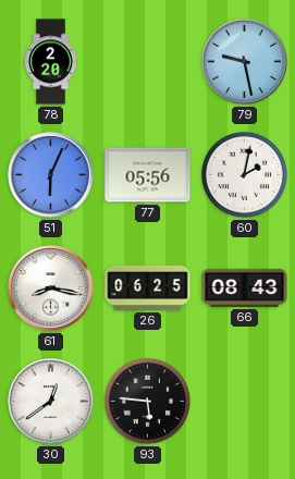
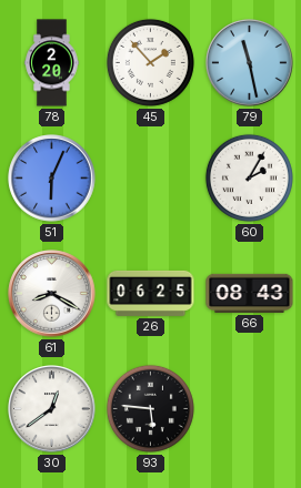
45: none -> 1:53
79: 9:28 -> 11:28
77: 05:56 -> none
60: 2:02 -> 2:05
61: 8:17 -> 8:20
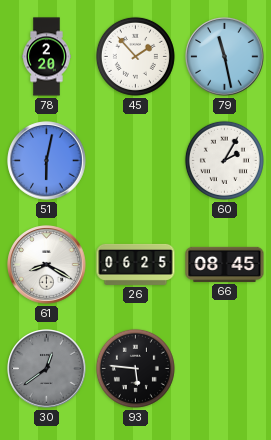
51: 6:04 -> 6:02
66: 08:43 -> 08:45
30 dial: white -> grey
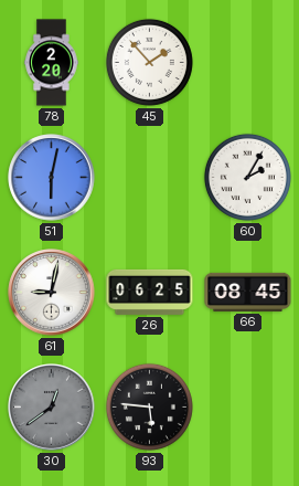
79: 11:28 -> none
61: 8:20 -> 9:02
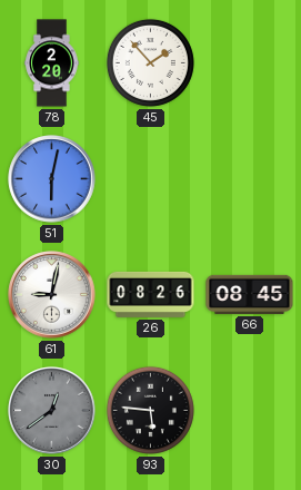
60: 2:05 -> none
26: 06:25 -> 08:26
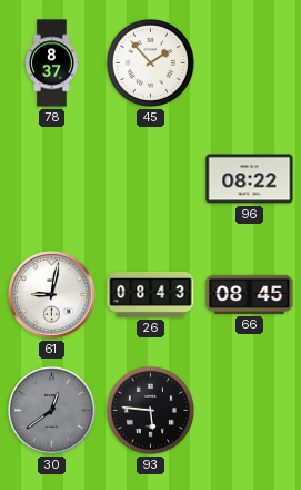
78: 2:20 -> 8:37
51: 6:02 -> none
96: none -> 08:22
26: 08:26 -> 08:43
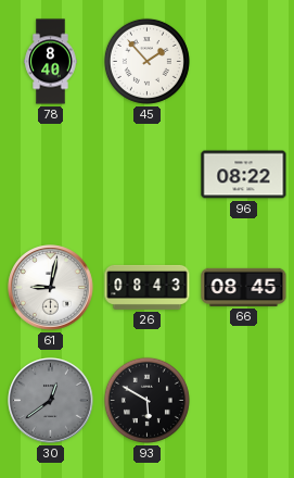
78: 8:37 -> 8:40
93: 5:46 -> 5:50
